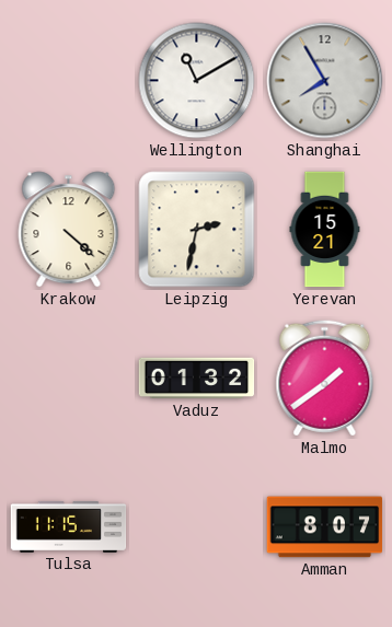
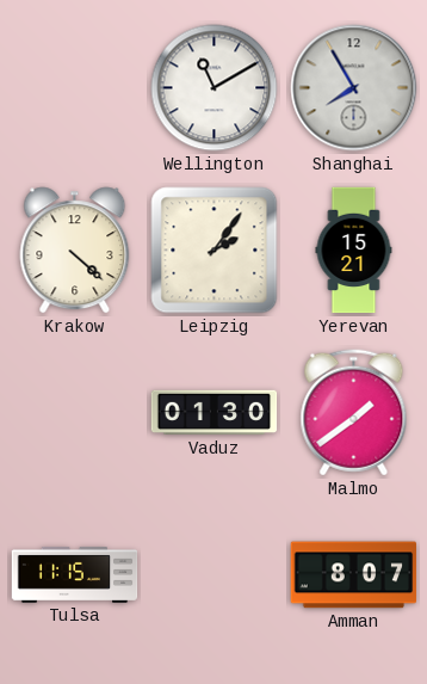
Leipzig: 2:32 -> 2:06
Vaduz: 01:32 -> 01:30
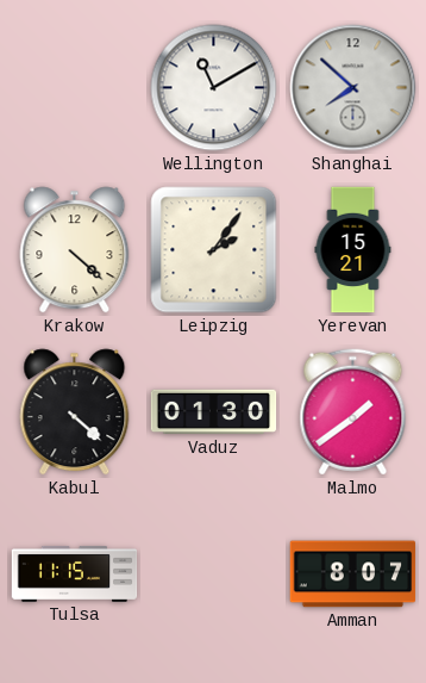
Shanghai: 7:55 -> 7:52
Kabul: none -> 4:22
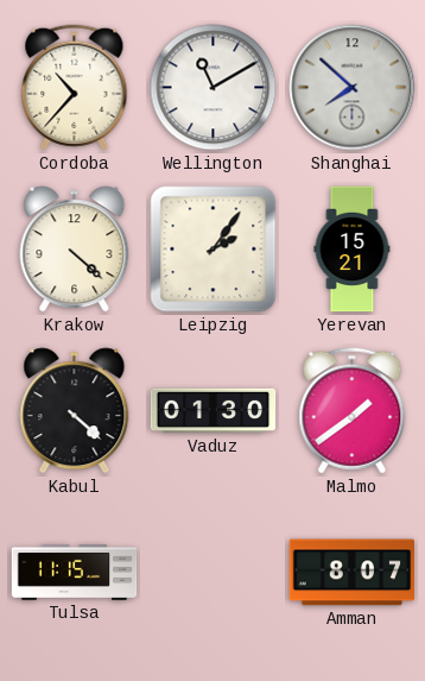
Cordoba: none -> 10:37
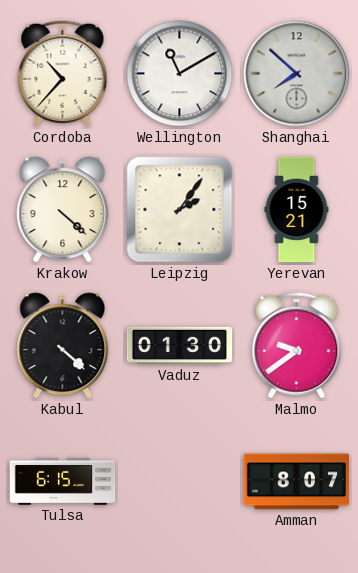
Malmo: 1:39 -> 9:39
Tulsa: 11:15 -> 6:15
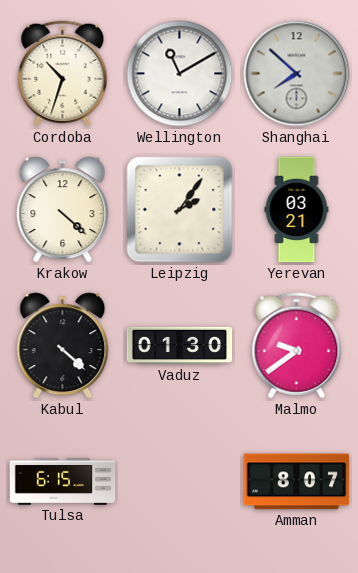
Cordoba: 10:37 -> 10:33
Yerevan: 15:21 -> 03:21
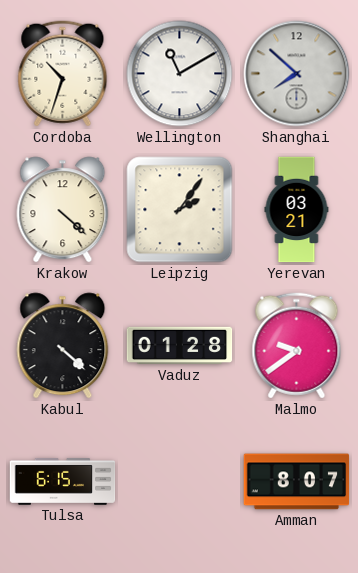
Vaduz: 01:30 -> 01:28
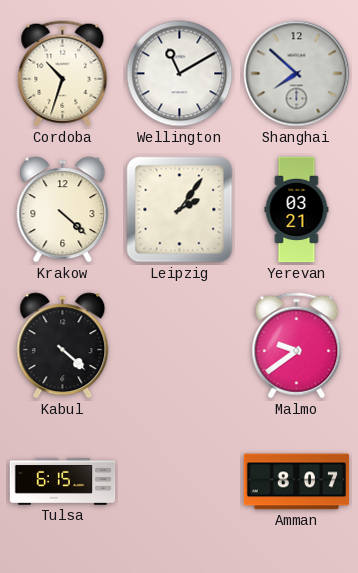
Vaduz: 01:28 -> none
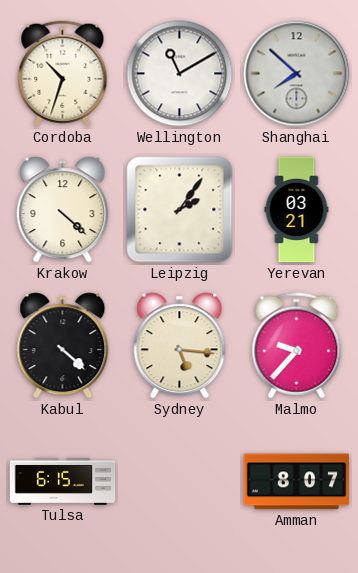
Sydney: none -> 5:16
Malmo: 9:39 -> 9:37
